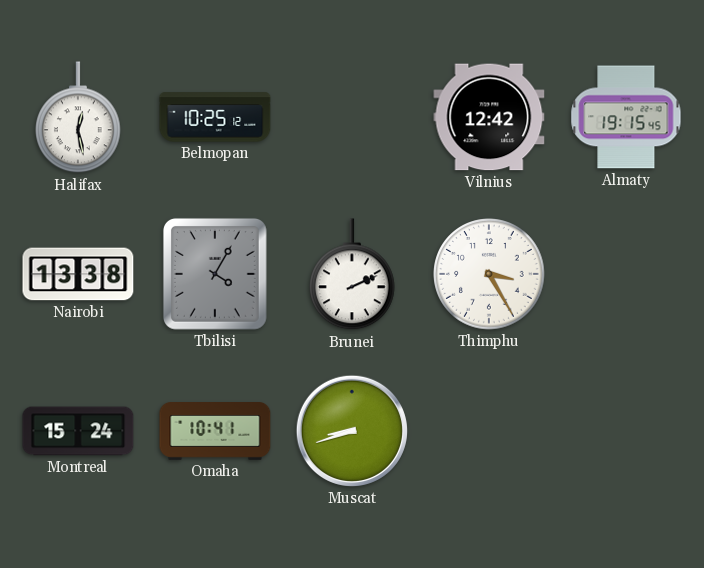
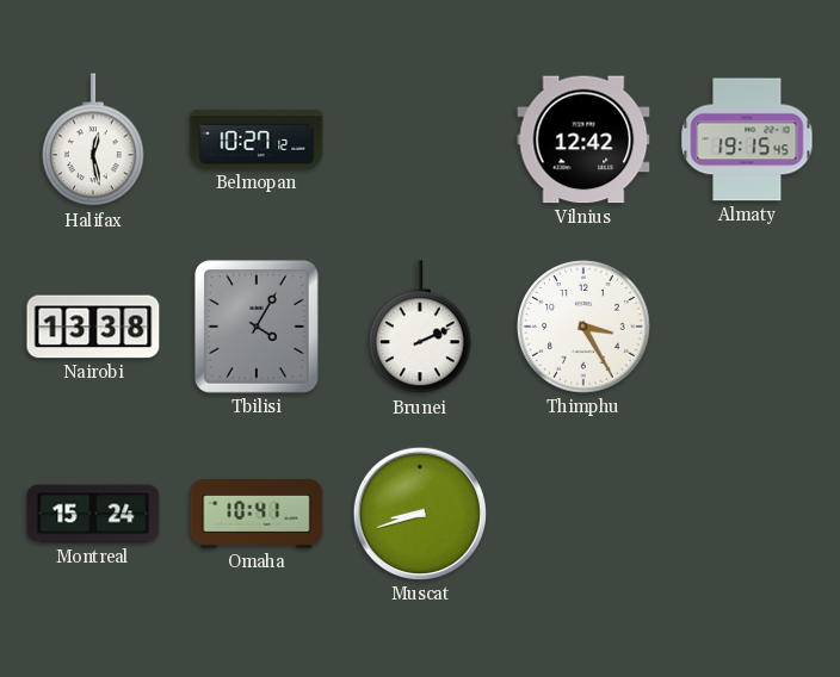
Belmopan: 10:25 -> 10:27
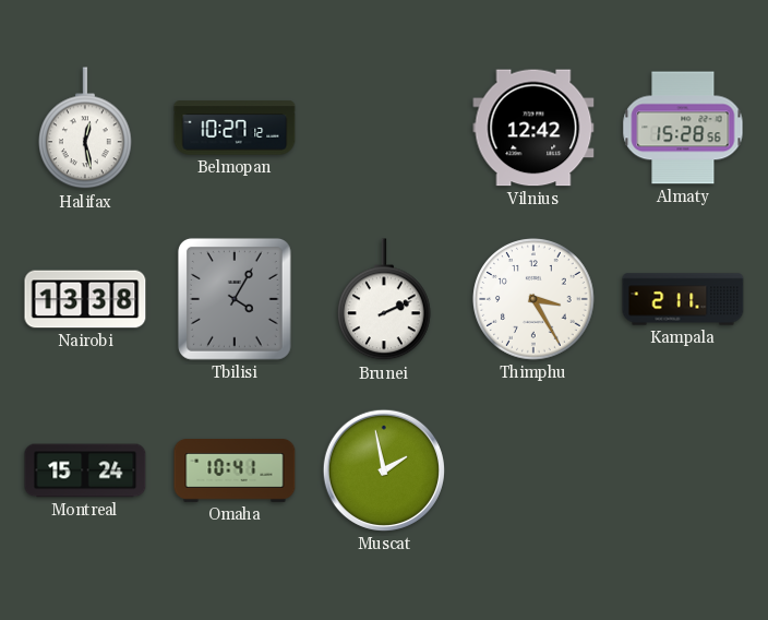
Almaty: 19:15 -> 15:28
Kampala: none -> 2:11
Muscat: 8:42 -> 1:58
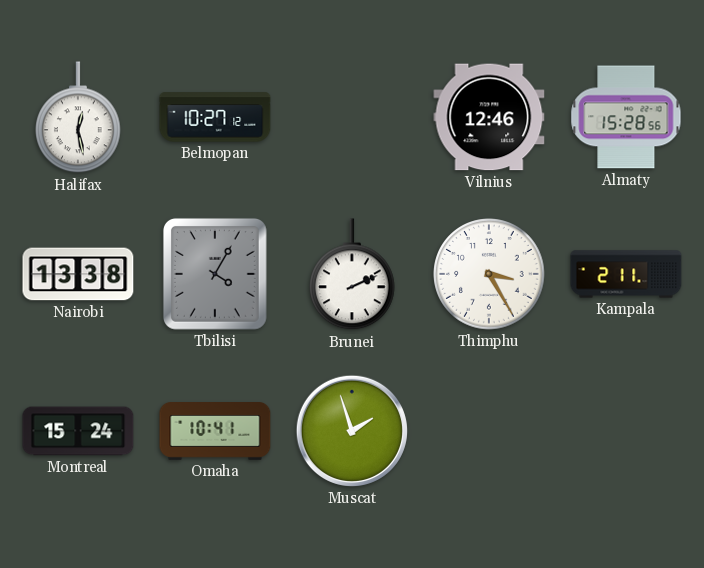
Vilnius: 12:42 -> 12:46
Muscat: 1:58 -> 1:57
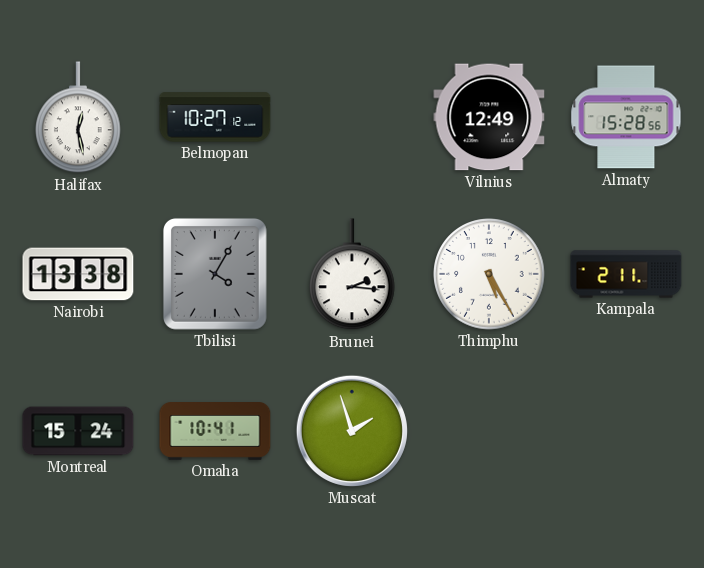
Vilnius: 12:46 -> 12:49
Brunei: 2:11 -> 2:16
Thimphu: 3:25 -> 5:25
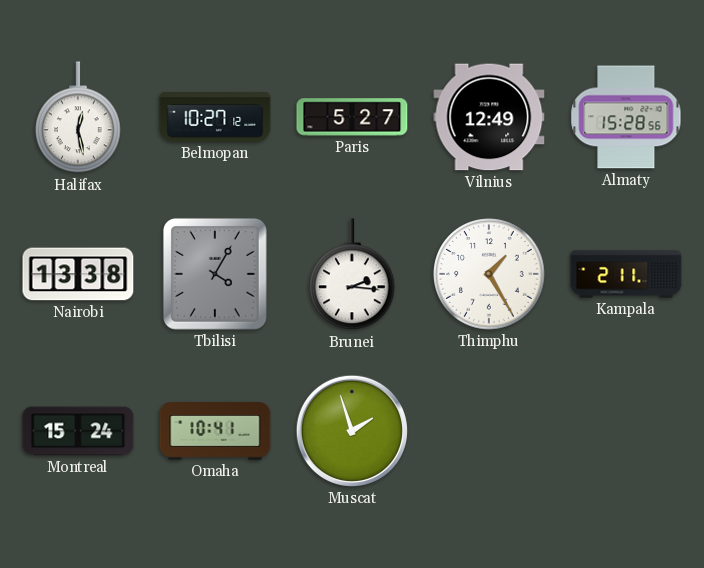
Paris: none -> 5:27
Thimphu: 5:25 -> 1:25
